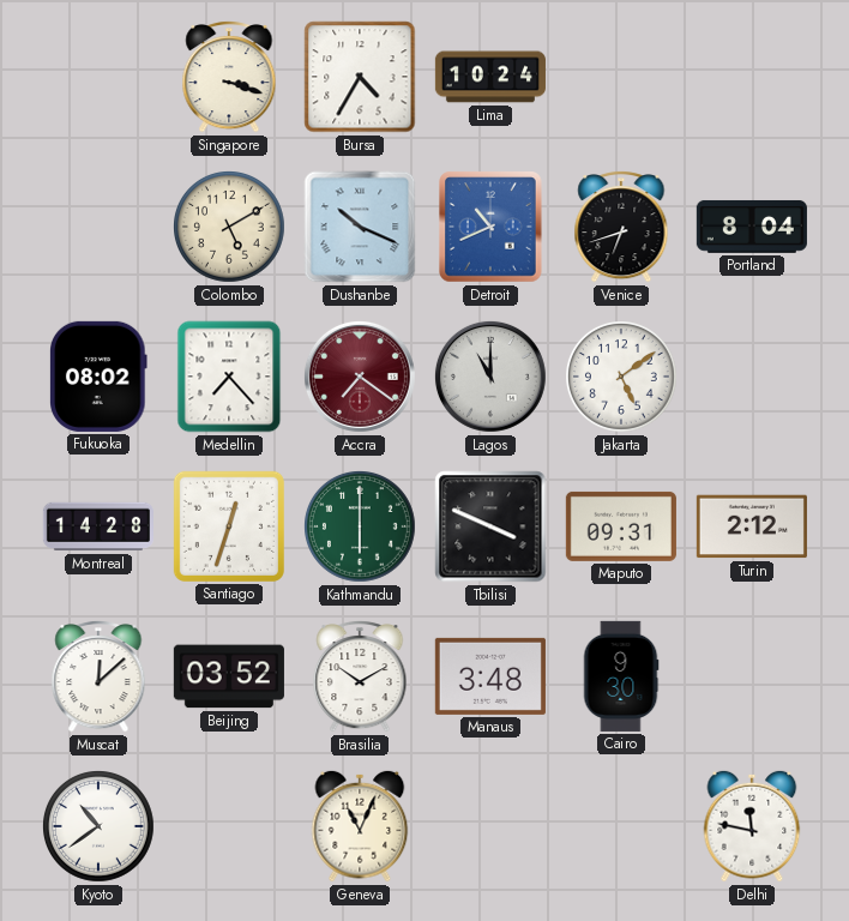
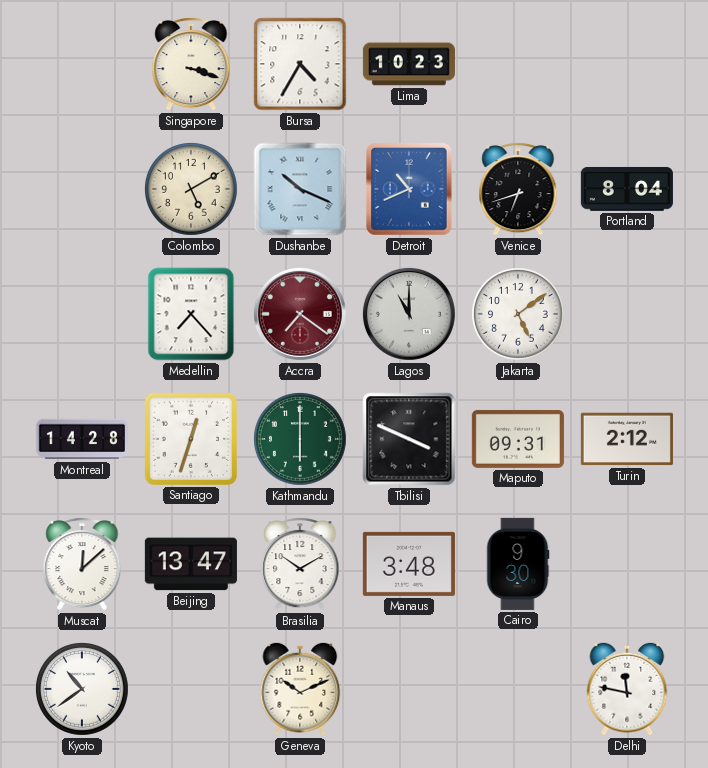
Lima: 10:24 -> 10:23
Fukuoka: 08:02 -> none
Beijing: 03:52 -> 13:47
Geneva: 11:04 -> 10:11
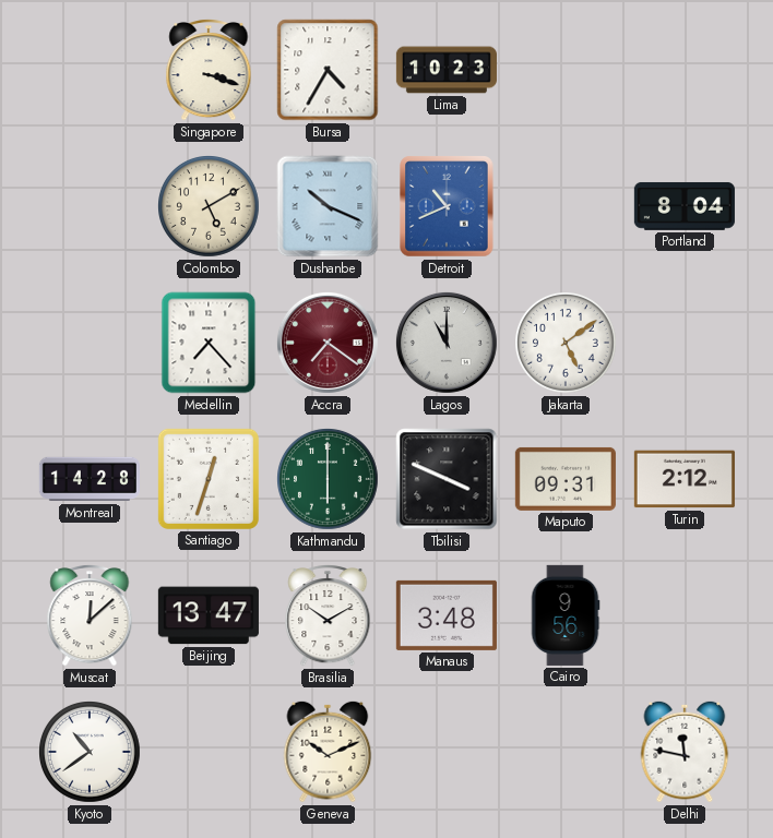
Venice: 6:42 -> none
Cairo: 9:30 -> 9:56
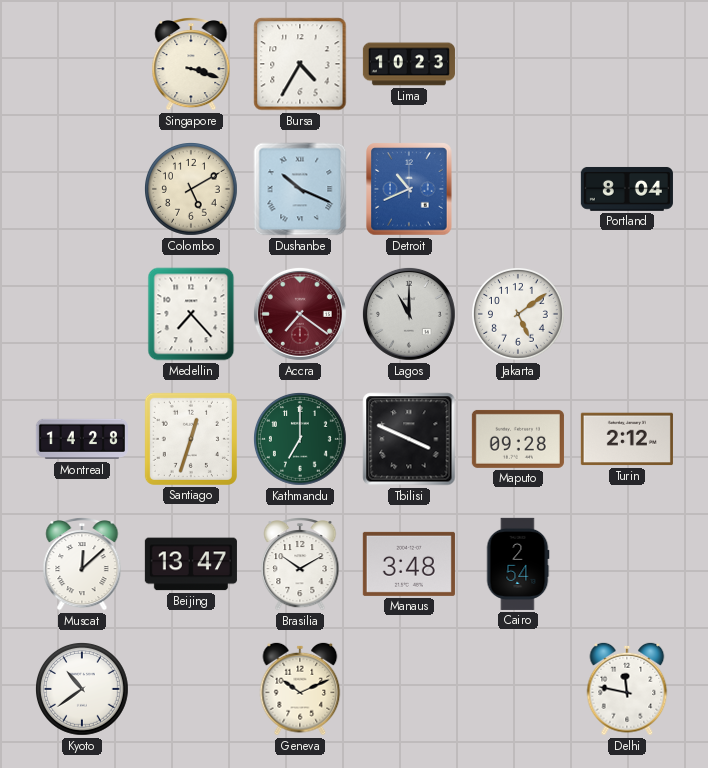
Kathmandu: 6:00 -> 7:00
Maputo: 09:31 -> 09:28
Cairo: 9:56 -> 2:54
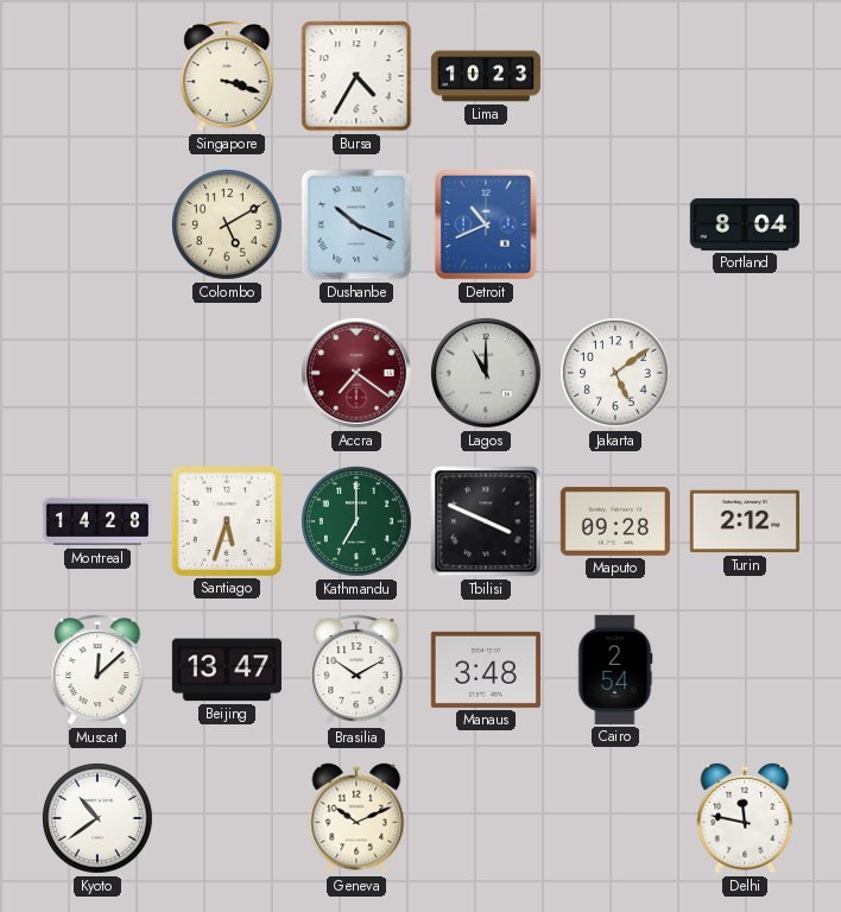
Medellin: 7:23 -> none
Santiago: 12:33 -> 5:33
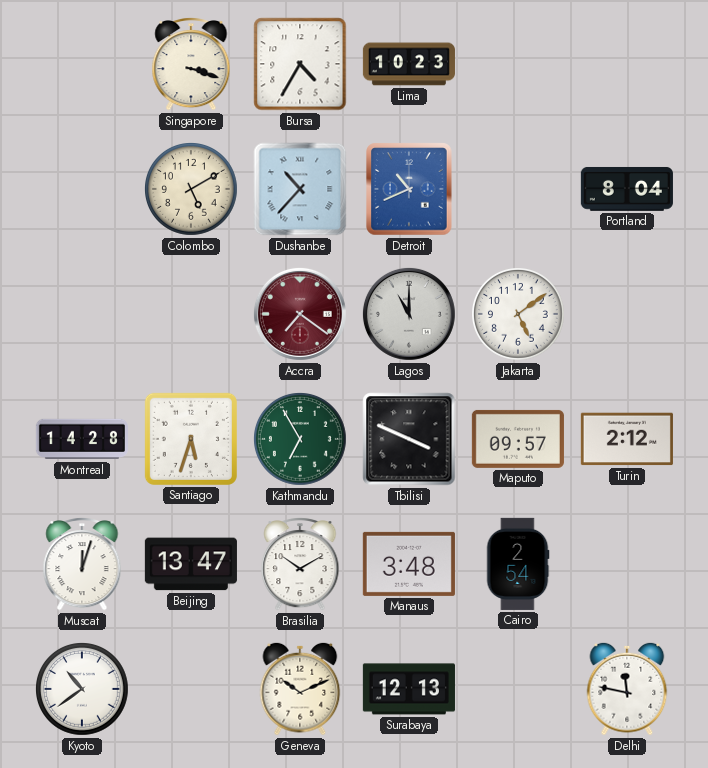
Dushanbe: 10:19 -> 10:37
Kathmandu: 7:00 -> 6:55
Maputo: 09:28 -> 09:57
Muscat: 12:08 -> 12:03
Surabaya: none -> 12:13
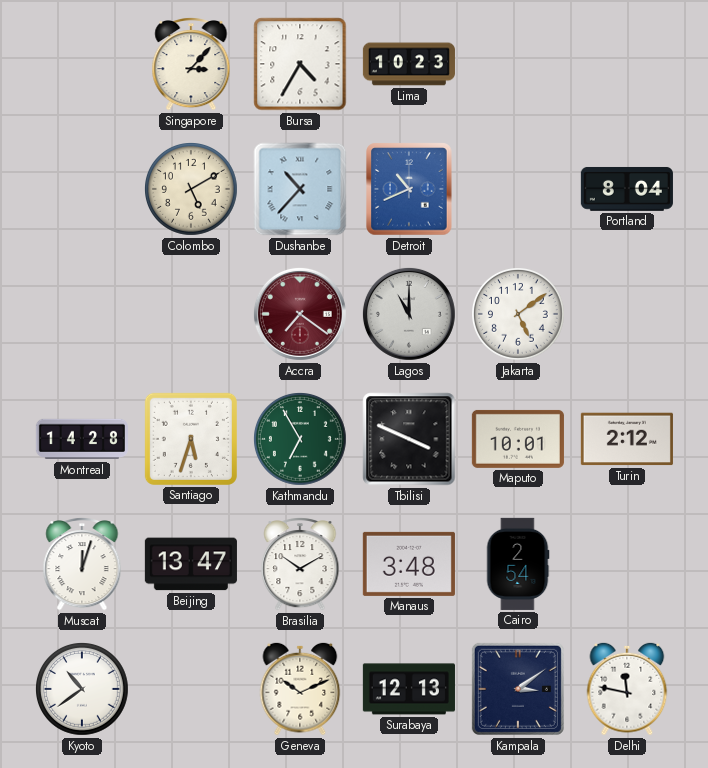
Singapore: 3:18 -> 3:07
Maputo: 09:57 -> 10:01
Kampala: none -> 3:09
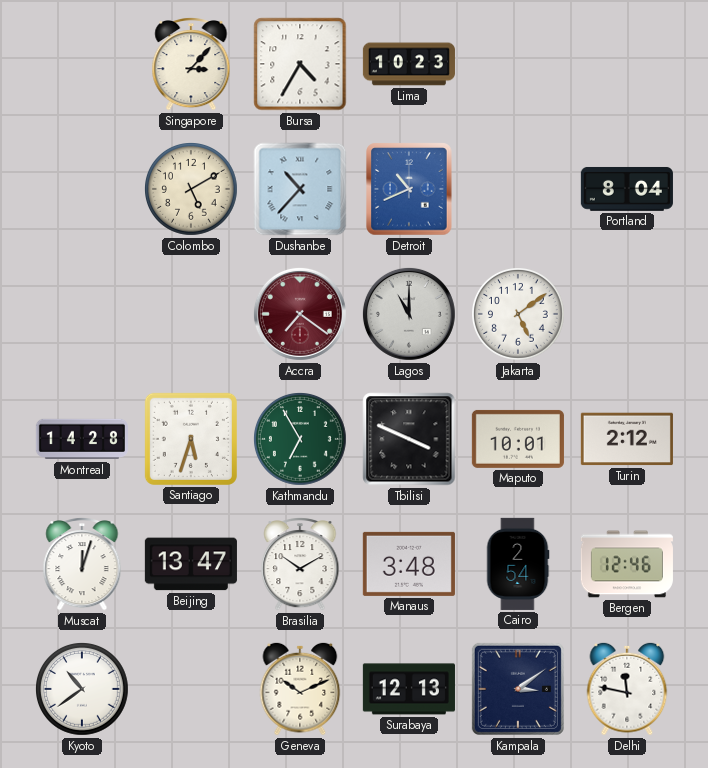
Bergen: none -> 12:46
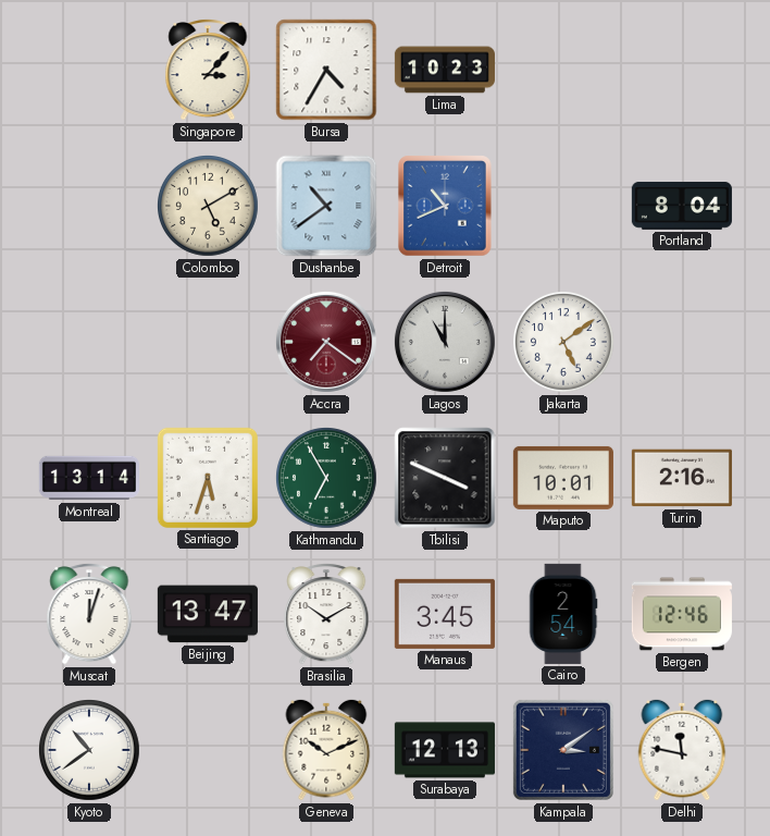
Dushanbe: 10:37 -> 10:39
Montreal: 14:28 -> 13:14
Turin: 2:12 -> 2:16
Manaus: 3:48 -> 3:45
